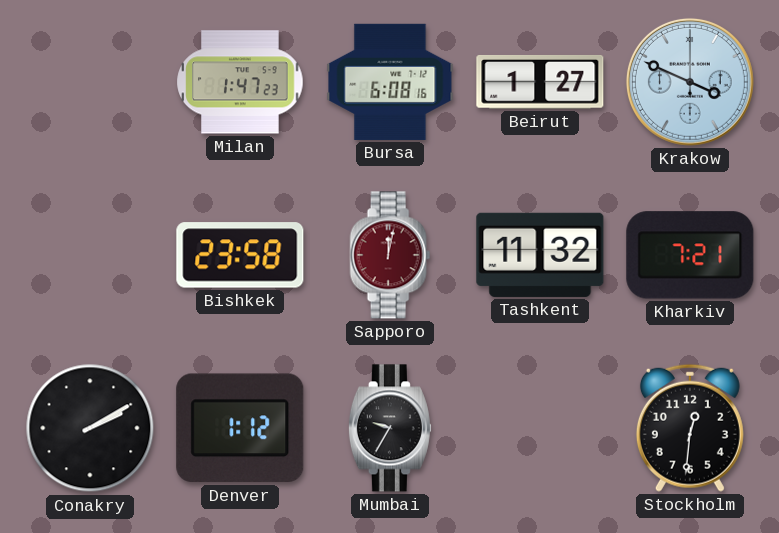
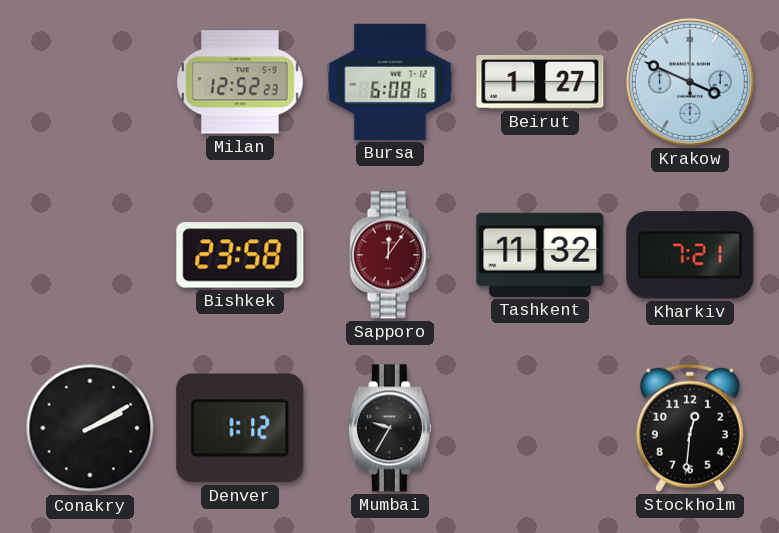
Milan: 1:47 -> 12:52
Sapporo: 12:02 -> 12:06
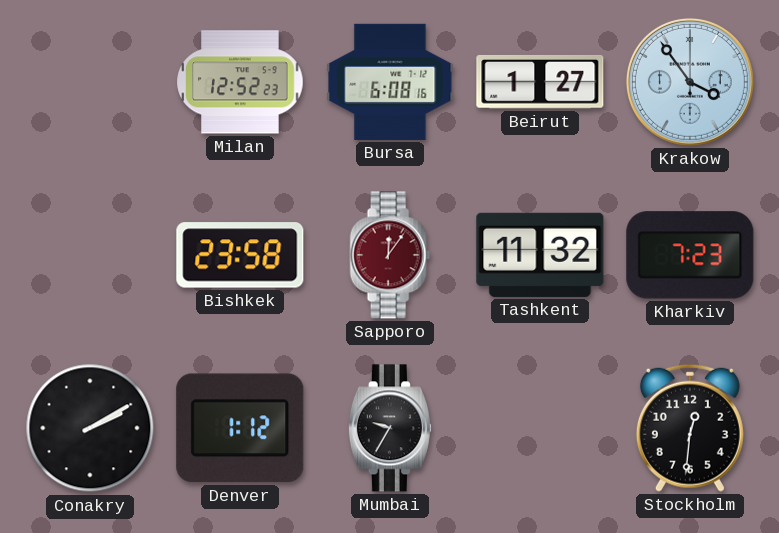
Krakow: 3:49 -> 3:54
Kharkiv: 7:21 -> 7:23
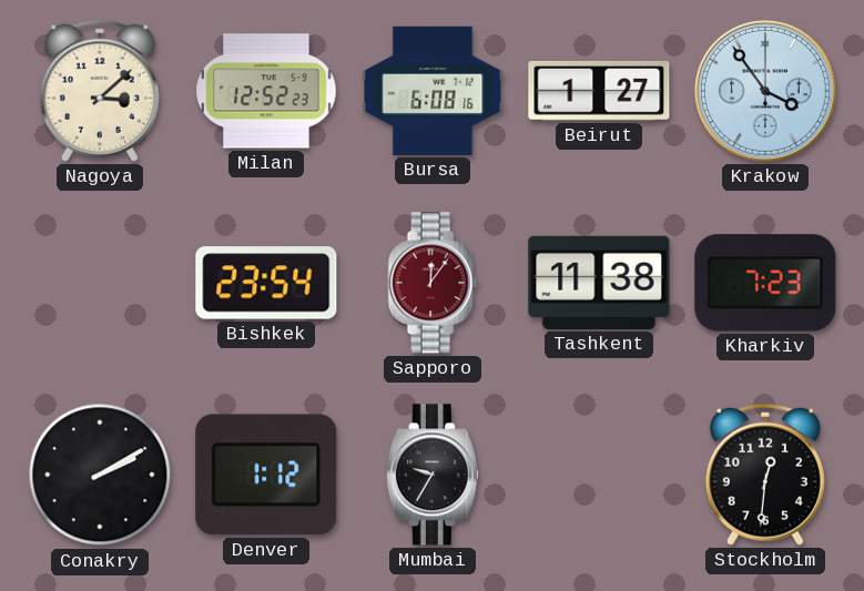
Nagoya: none -> 3:08
Bishkek: 23:58 -> 23:54
Tashkent: 11:32 -> 11:38
